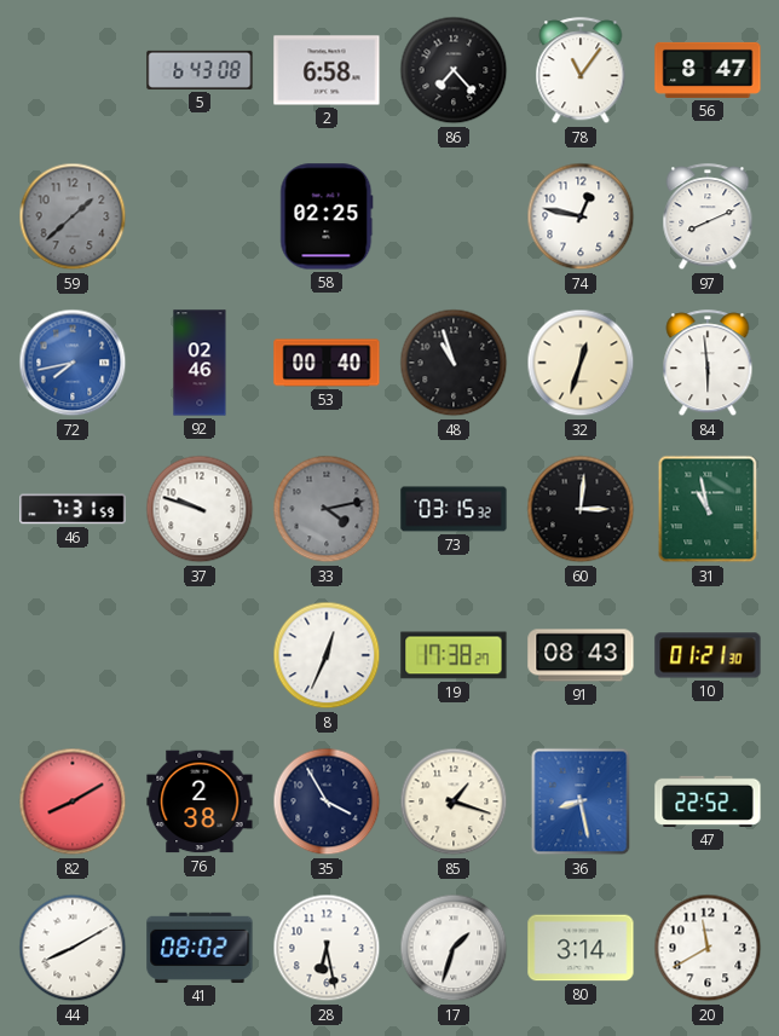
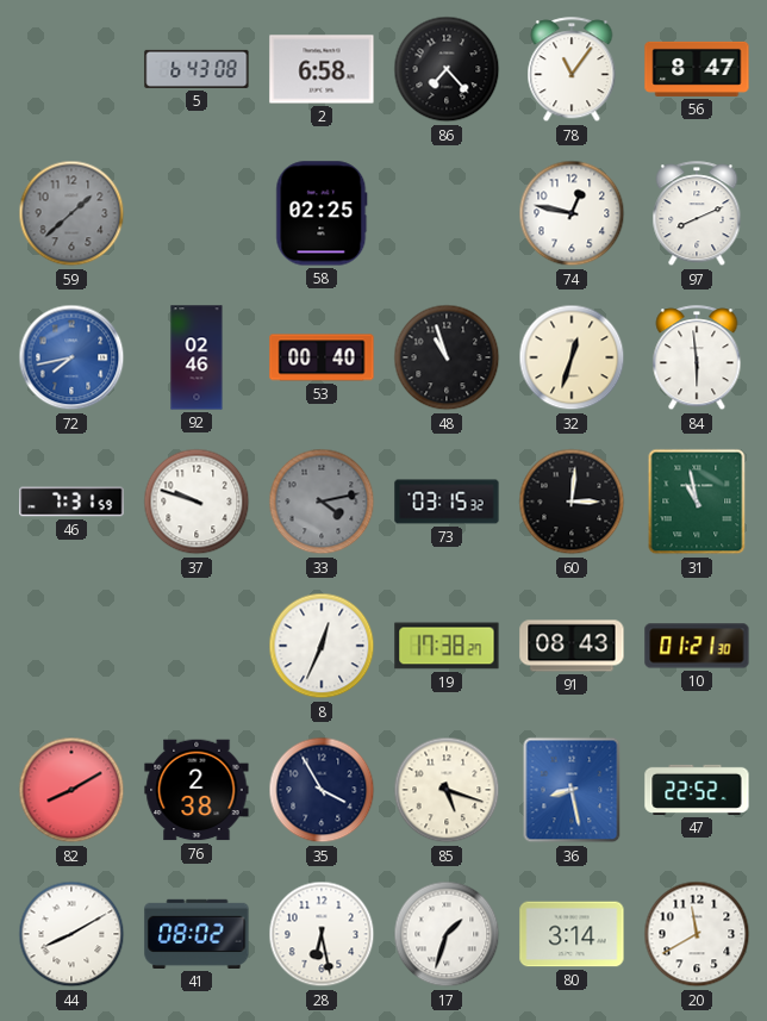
85: 1:18 -> 5:18
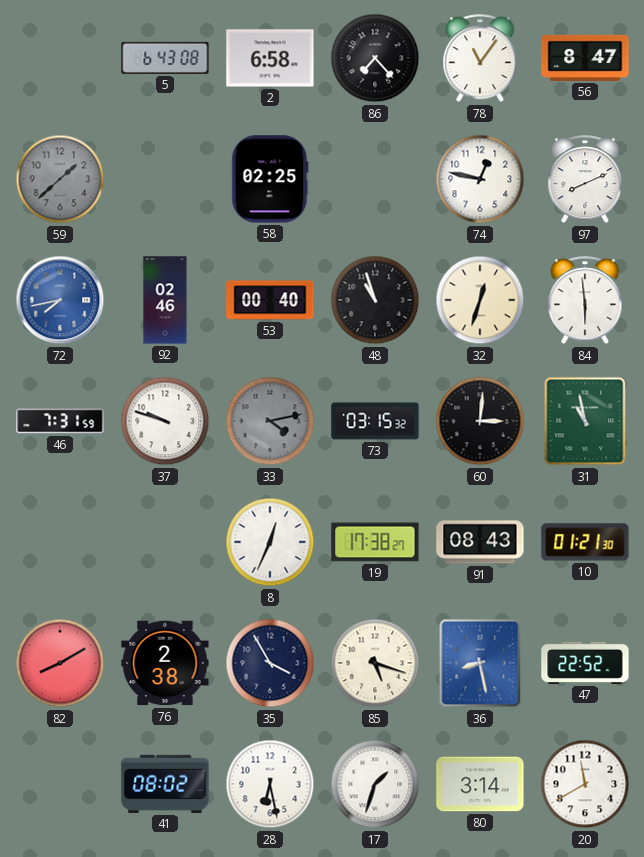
44: 8:10 -> none
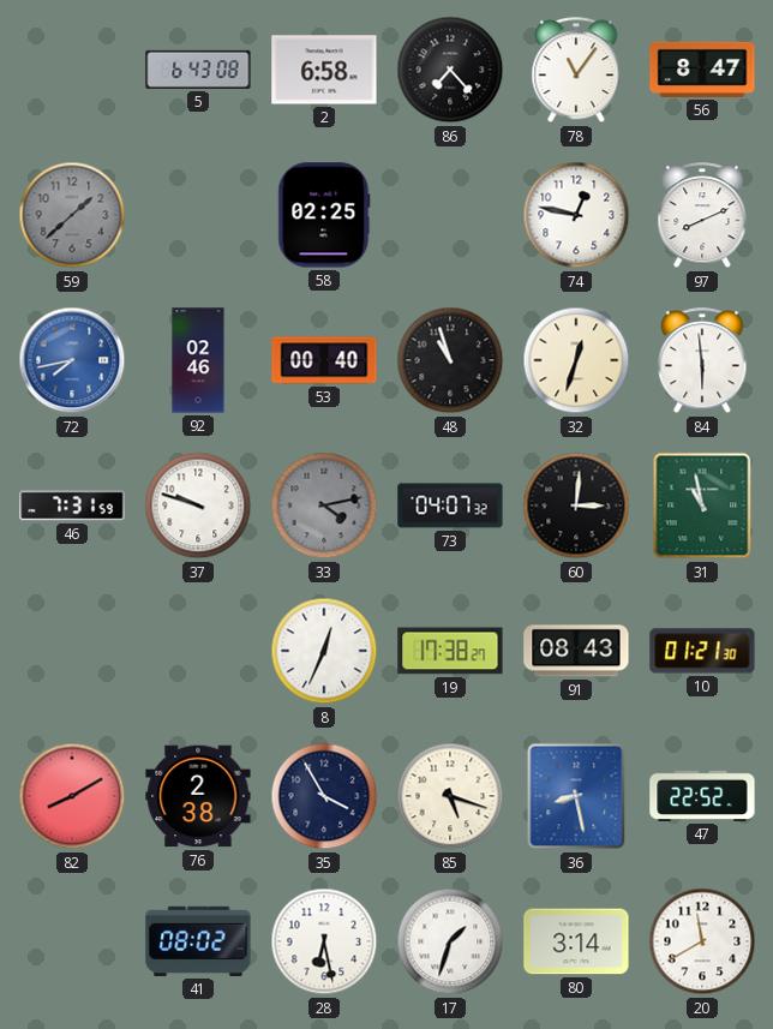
73: 03:15 -> 04:07
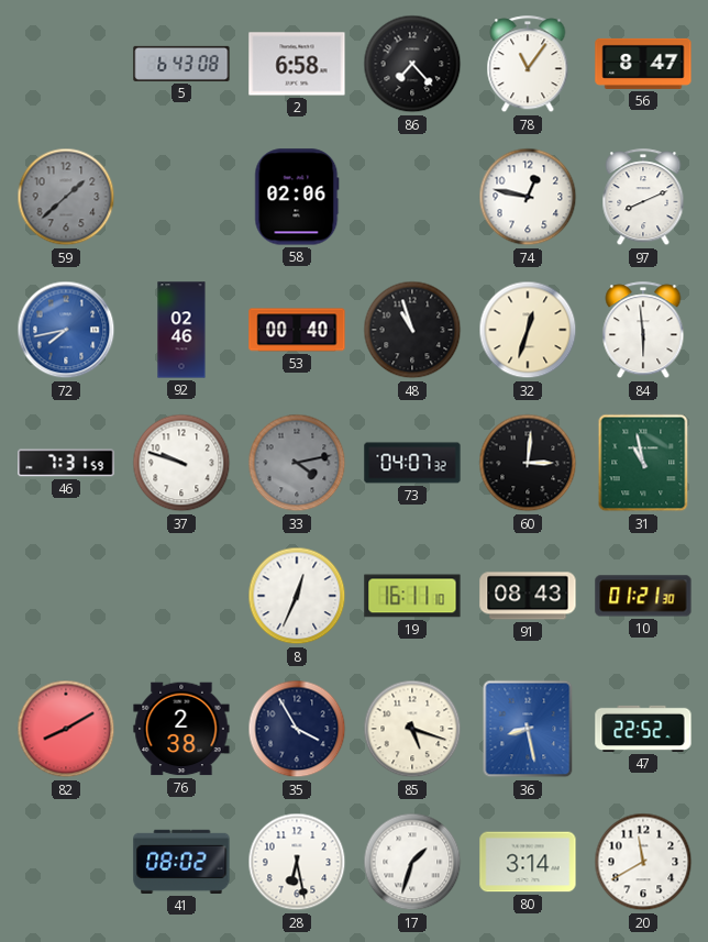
58: 02:25 -> 02:06
19: 17:38 -> 16:11
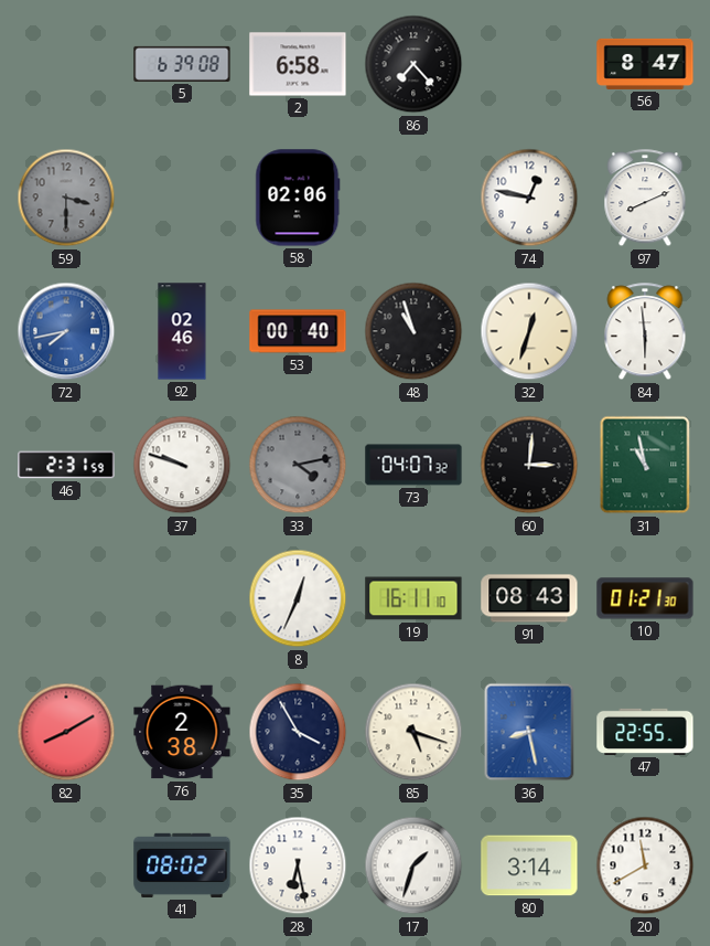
5: 6:43 -> 6:39
78: 11:06 -> none
59: 1:38 -> 3:30
46: 7:31 -> 2:31
47: 22:52 -> 22:55
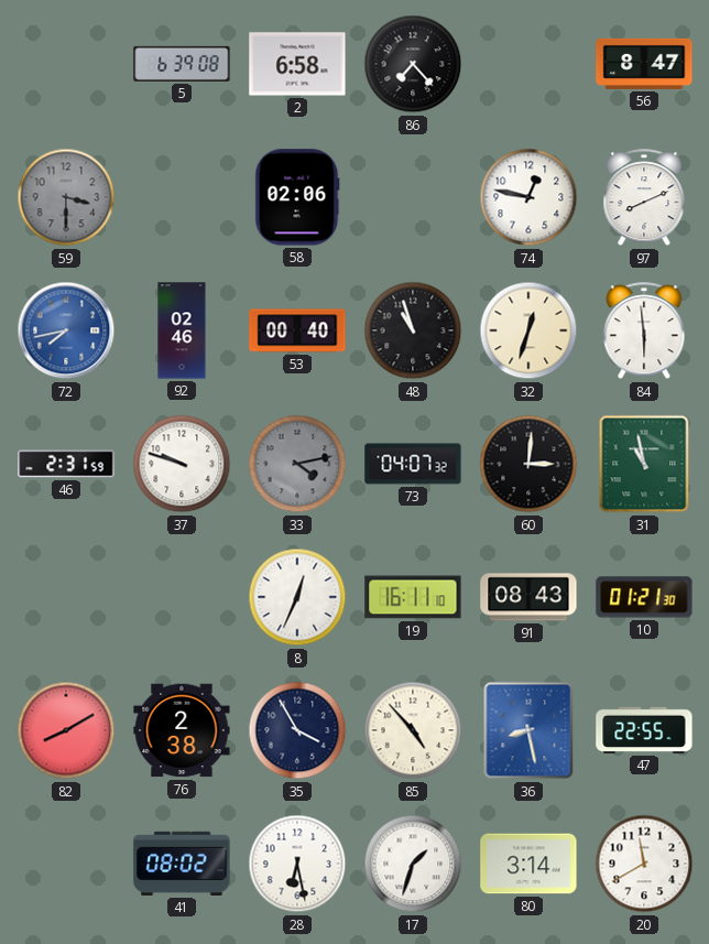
85: 5:18 -> 4:53
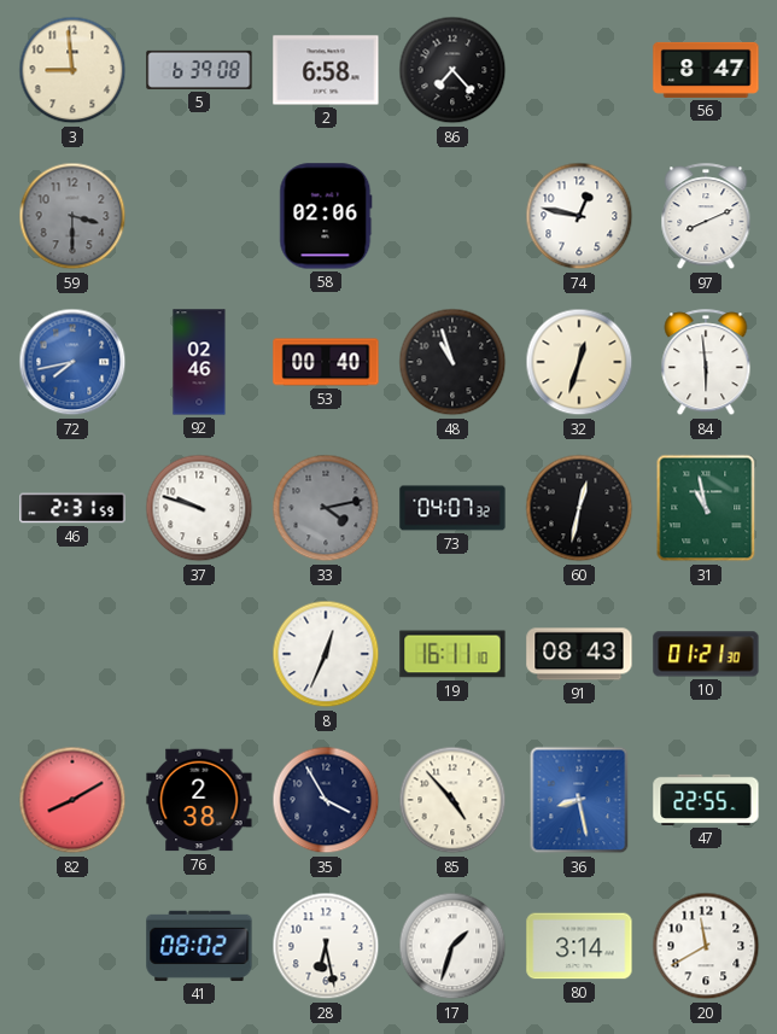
3: none -> 8:59
60: 3:01 -> 12:32
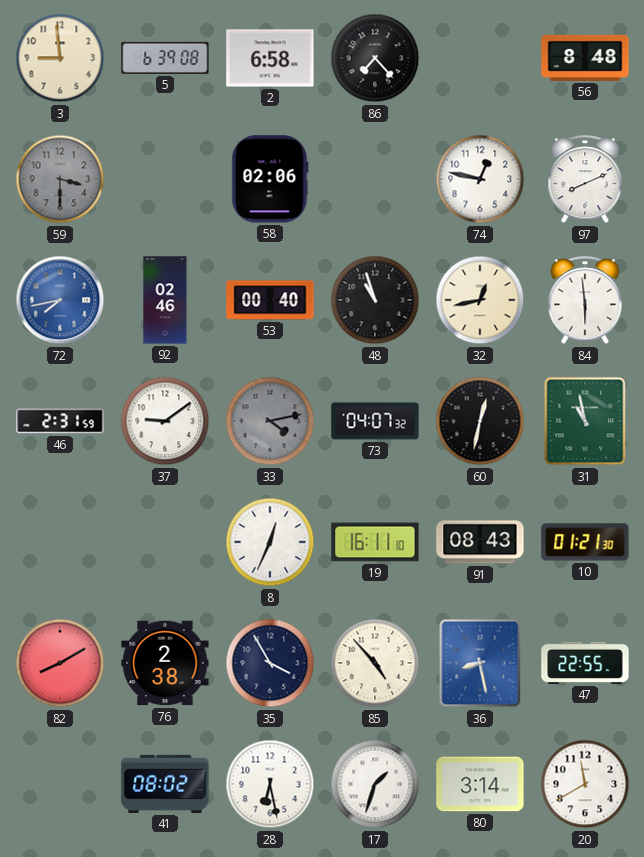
56: 8:47 -> 8:48
32: 12:33 -> 12:43
37: 9:48 -> 9:09
